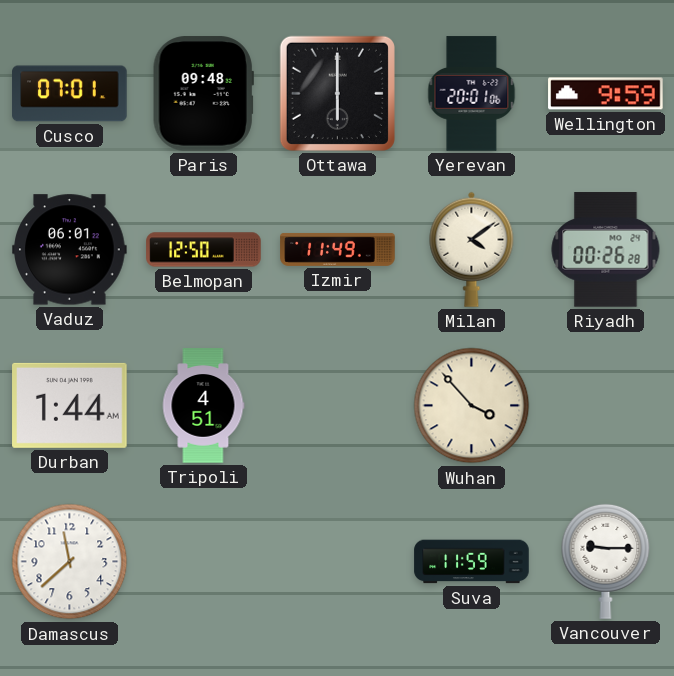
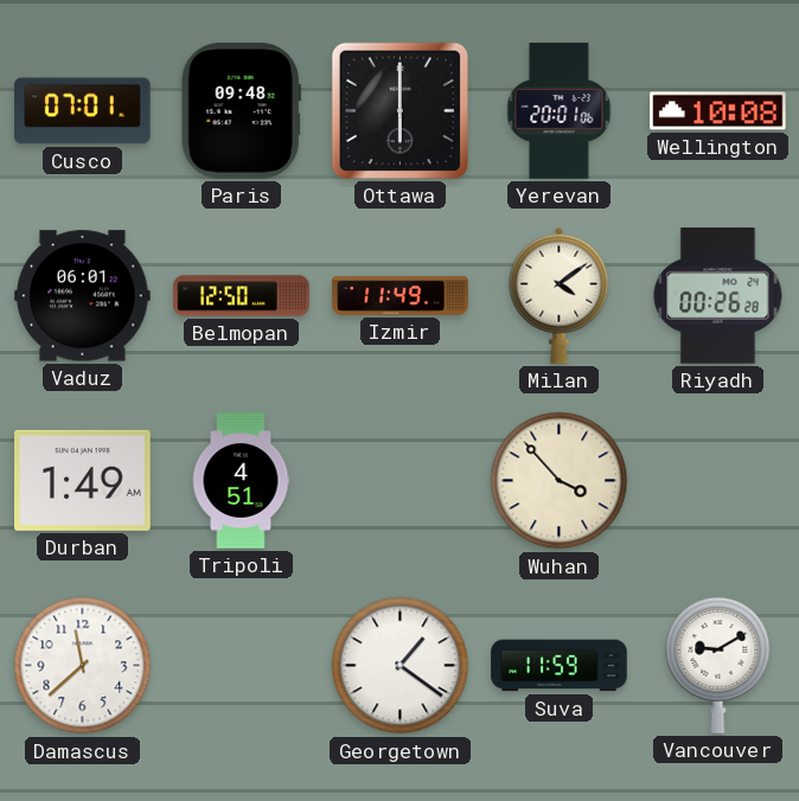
Wellington: 9:59 -> 10:08
Durban: 1:44 -> 1:49
Georgetown: none -> 1:21
Vancouver: 9:15 -> 9:10
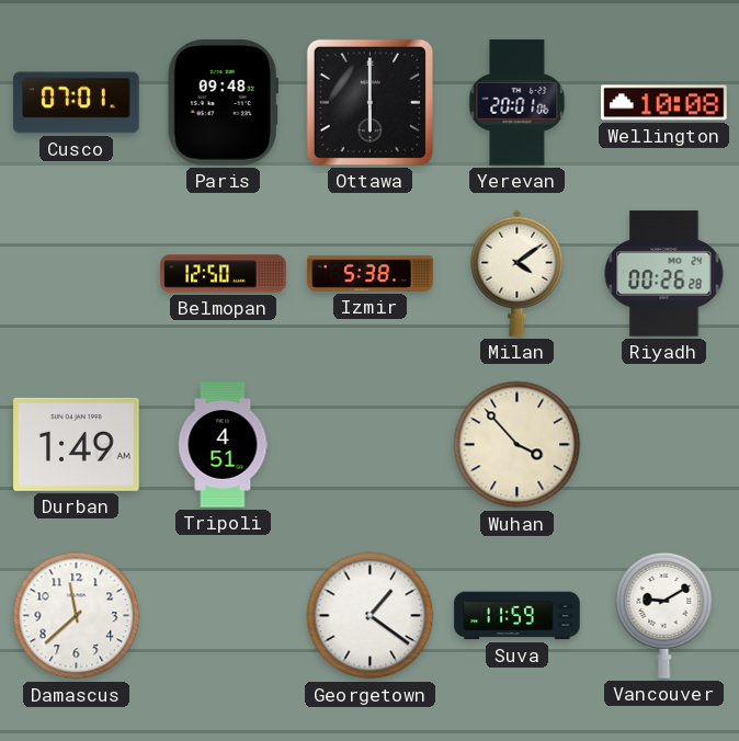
Vaduz: 06:01 -> none
Izmir: 11:49 -> 5:38
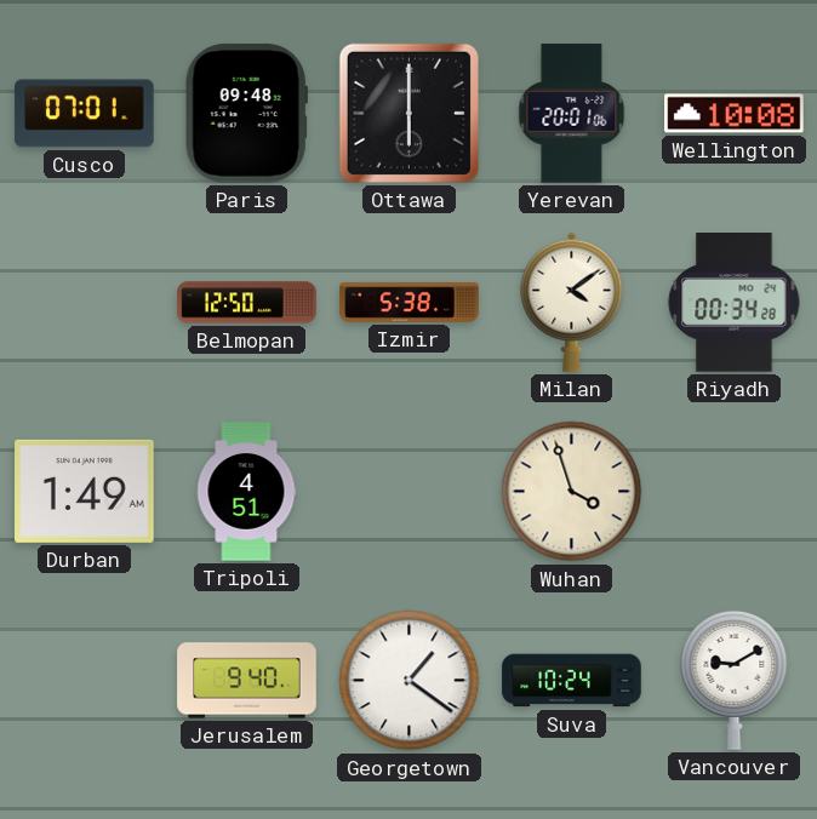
Riyadh: 00:26 -> 00:34
Wuhan: 3:53 -> 3:57
Damascus: 11:38 -> none
Jerusalem: none -> 9:40
Suva: 11:59 -> 10:24
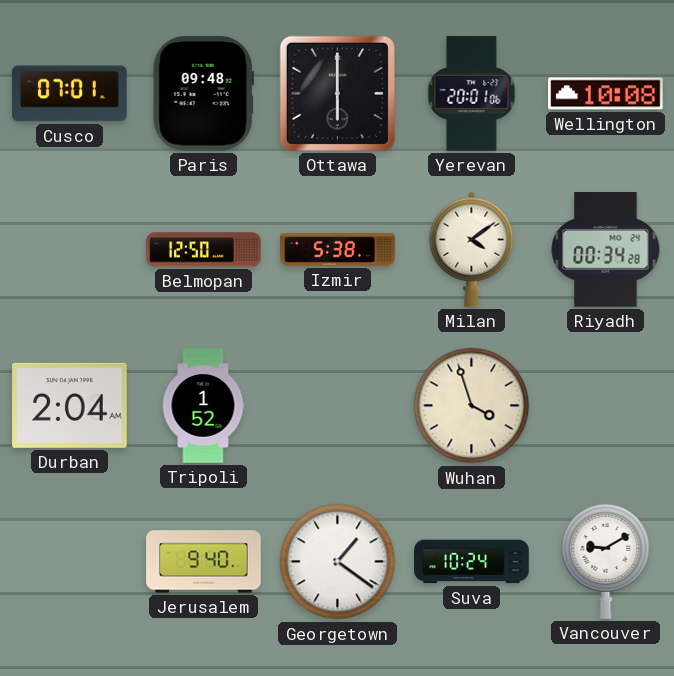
Durban: 1:49 -> 2:04
Tripoli: 4:51 -> 1:52
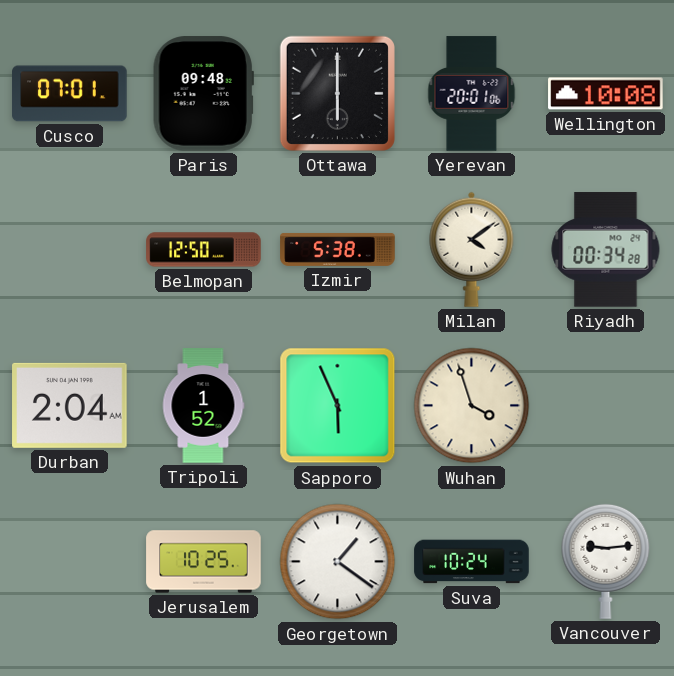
Sapporo: none -> 5:56
Jerusalem: 9:40 -> 10:25
Vancouver: 9:10 -> 9:14
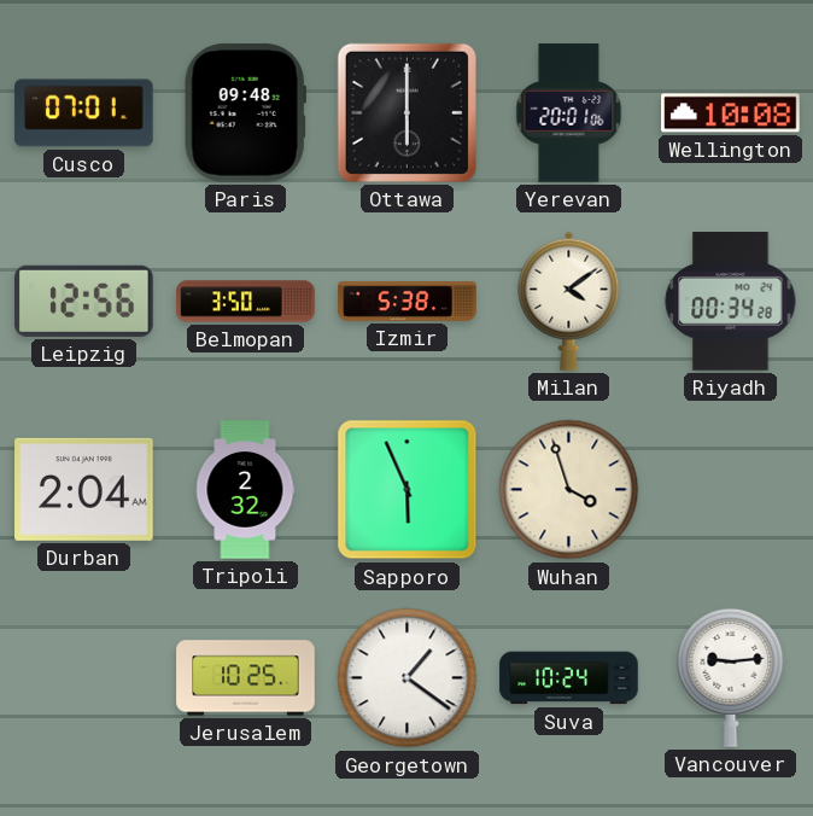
Leipzig: none -> 12:56
Belmopan: 12:50 -> 3:50
Tripoli: 1:52 -> 2:32
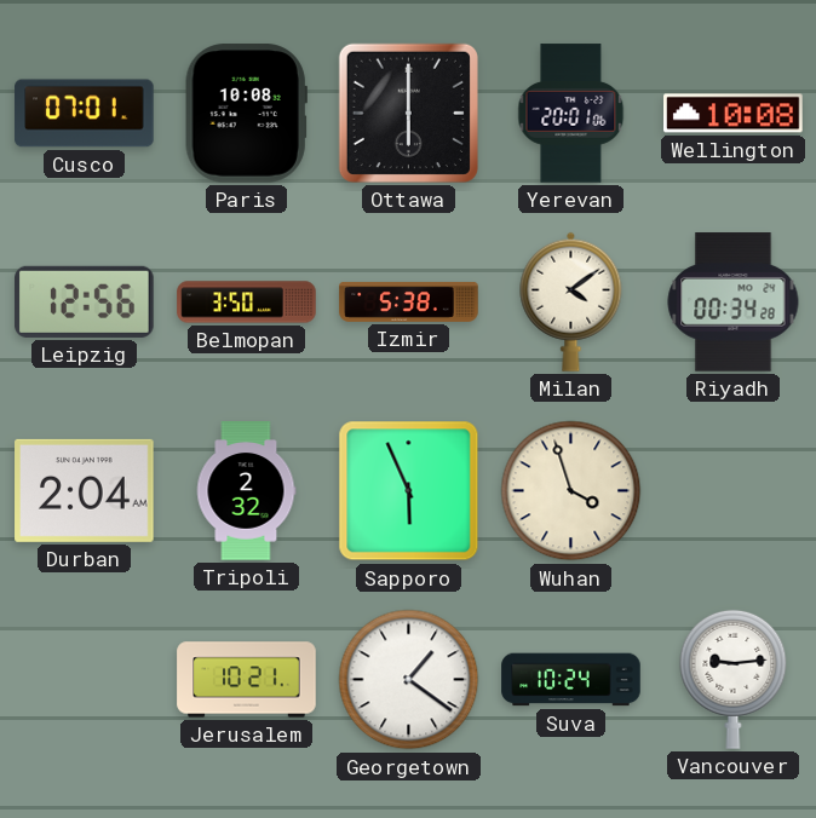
Paris: 09:48 -> 10:08
Jerusalem: 10:25 -> 10:21
